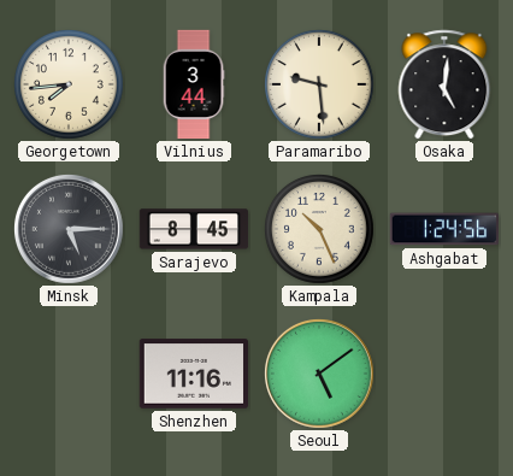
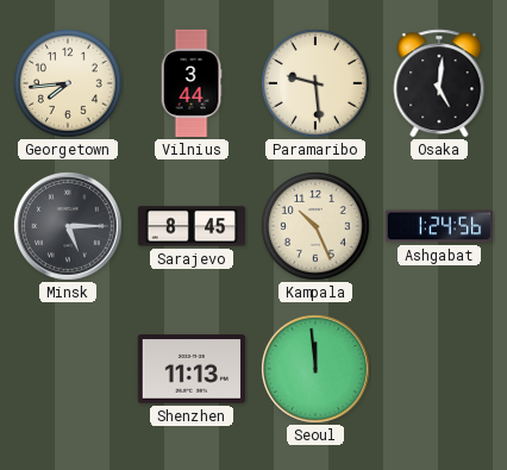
Shenzhen: 11:16 -> 11:13
Seoul: 5:09 -> 11:59
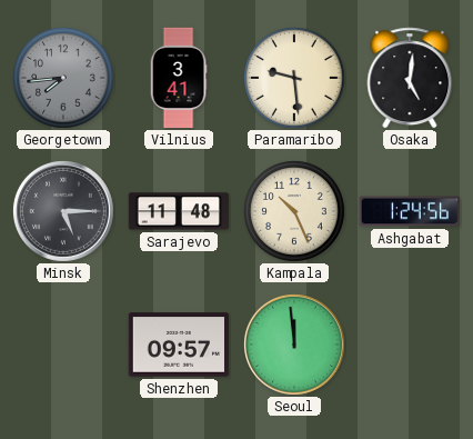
Georgetown dial: cream -> grey
Vilnius: 3:44 -> 3:41
Sarajevo: 8:45 -> 11:48
Shenzhen: 11:13 -> 09:57
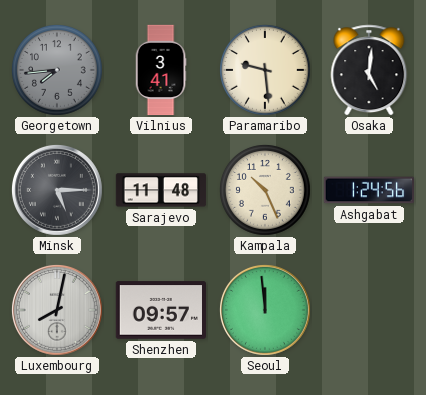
Luxembourg: none -> 8:02
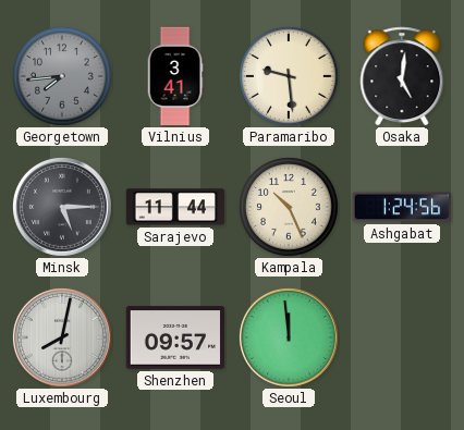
Sarajevo: 11:48 -> 11:44
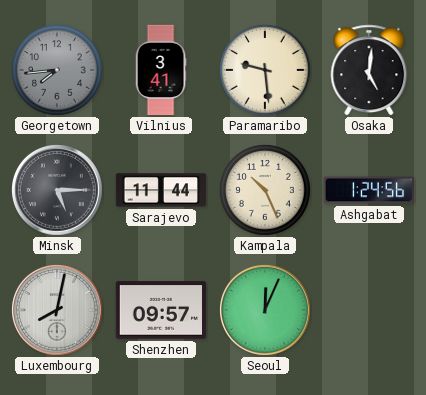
Seoul: 11:59 -> 12:04
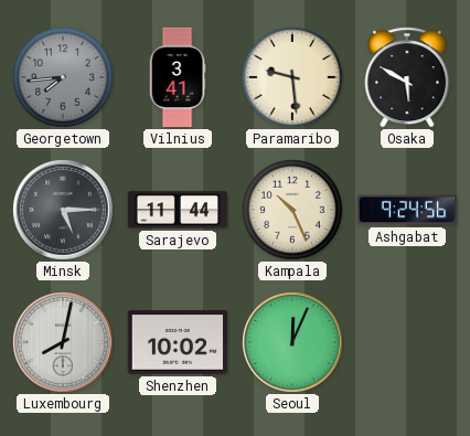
Osaka: 5:01 -> 5:50
Ashgabat: 1:24 -> 9:24
Shenzhen: 09:57 -> 10:02
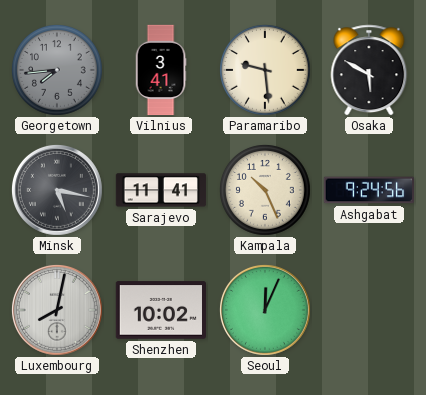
Minsk: 5:15 -> 5:17
Sarajevo: 11:44 -> 11:41
